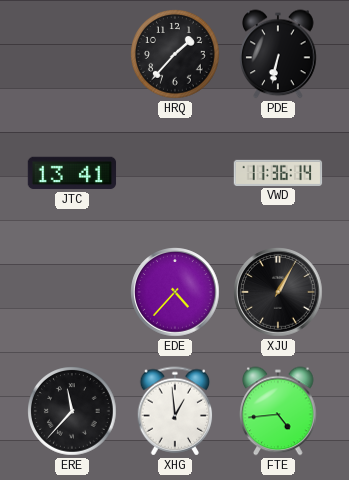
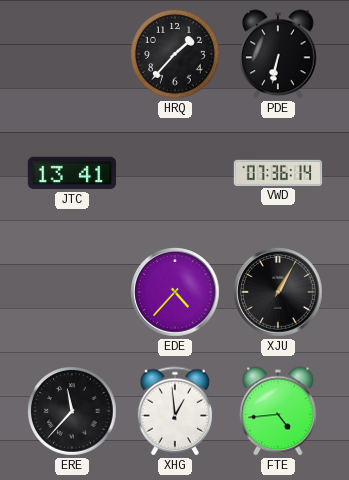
VWD: 11:36 -> 07:36
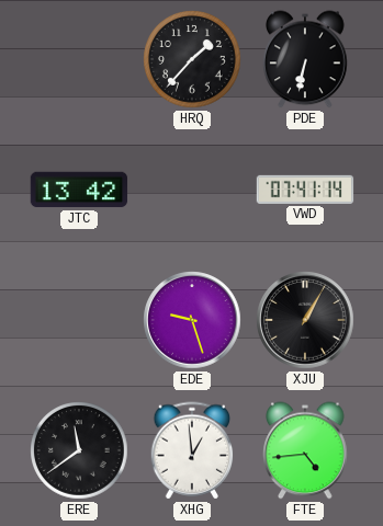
JTC: 13:41 -> 13:42
VWD: 07:36 -> 07:41
EDE: 4:37 -> 9:27
ERE: 11:37 -> 11:39
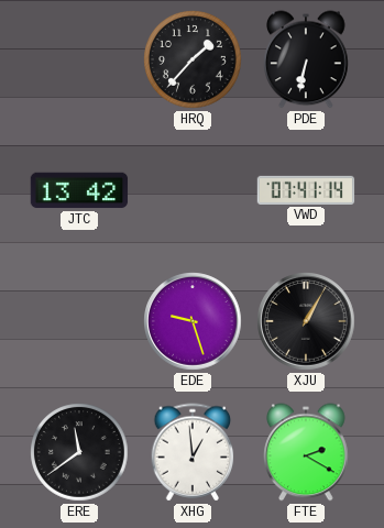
FTE: 4:44 -> 2:20
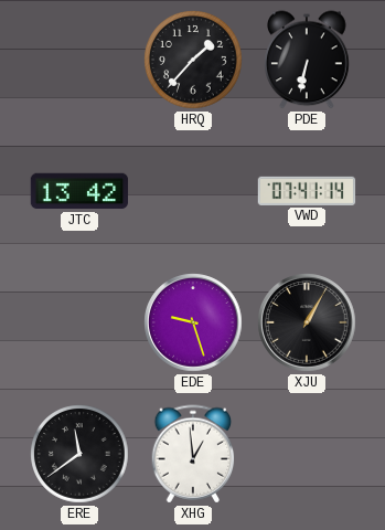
FTE: 2:20 -> none
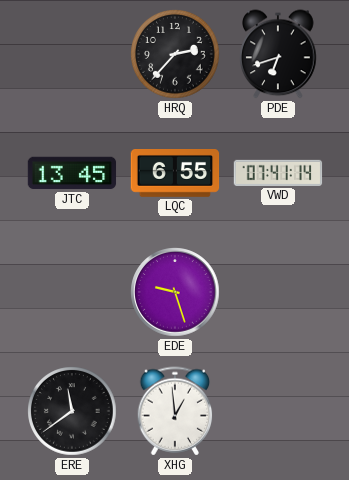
HRQ: 1:37 -> 2:37
PDE: 6:32 -> 6:42
JTC: 13:42 -> 13:45
LQC: none -> 6:55
XJU: 1:05 -> none
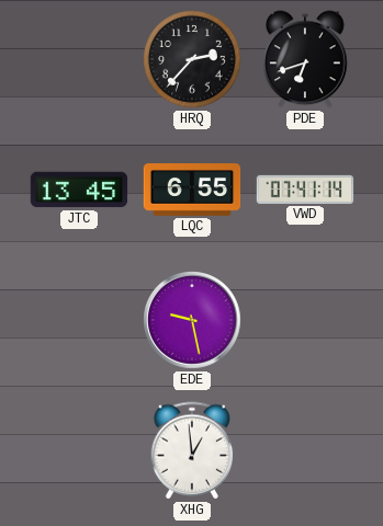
EDE: 9:27 -> 9:28
ERE: 11:39 -> none
